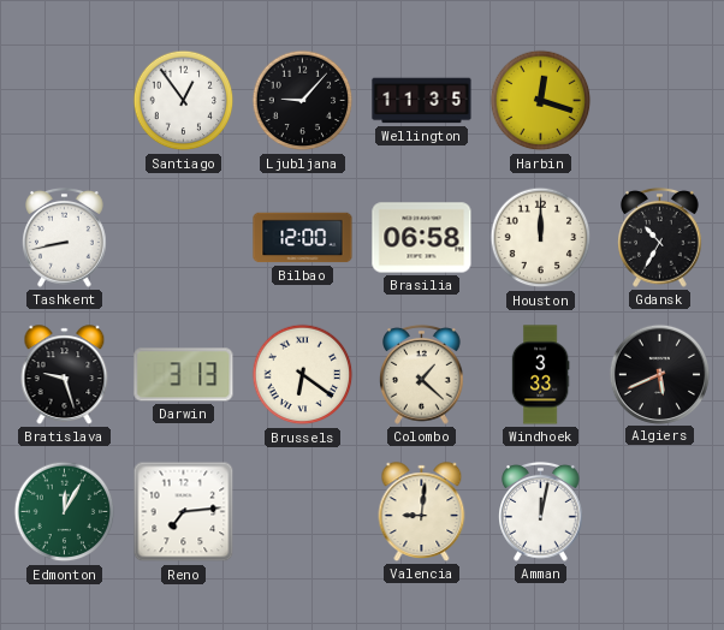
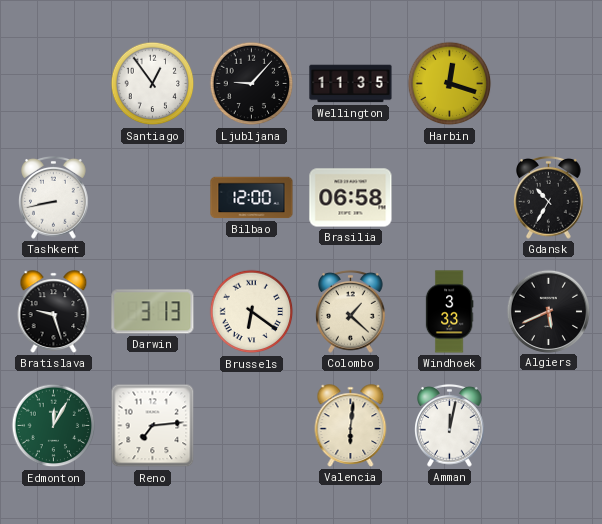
Houston: 12:00 -> none
Valencia: 9:01 -> 6:01
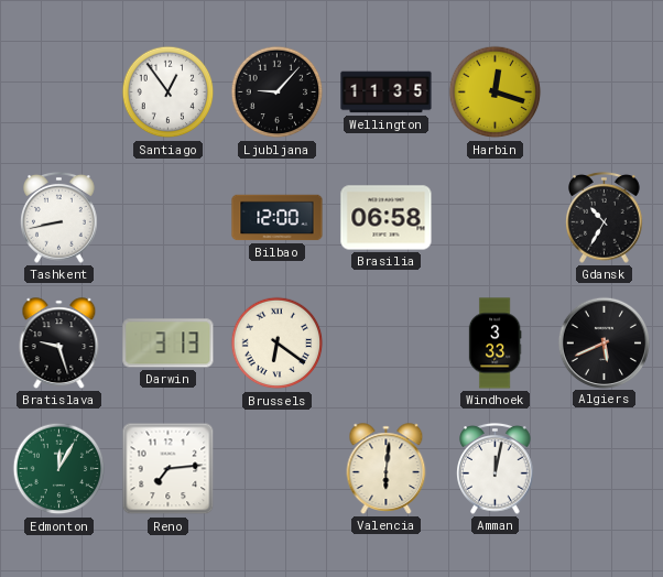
Colombo: 1:22 -> none
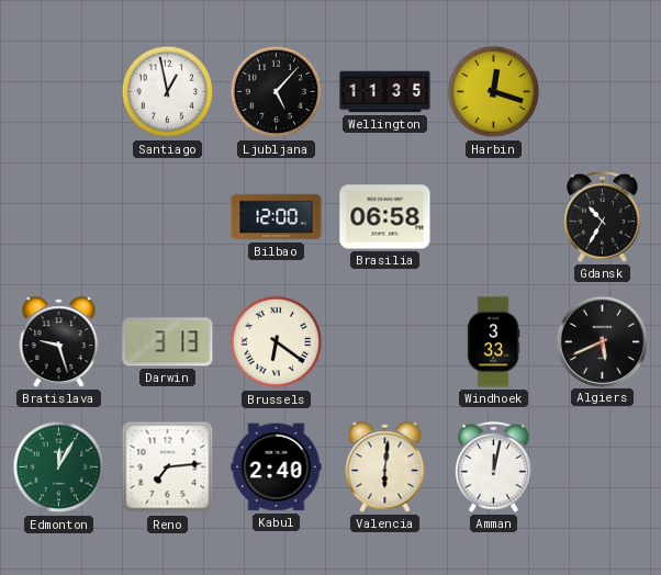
Santiago: 12:54 -> 12:58
Ljubljana: 9:07 -> 5:07
Tashkent: 8:43 -> none
Kabul: none -> 2:40
